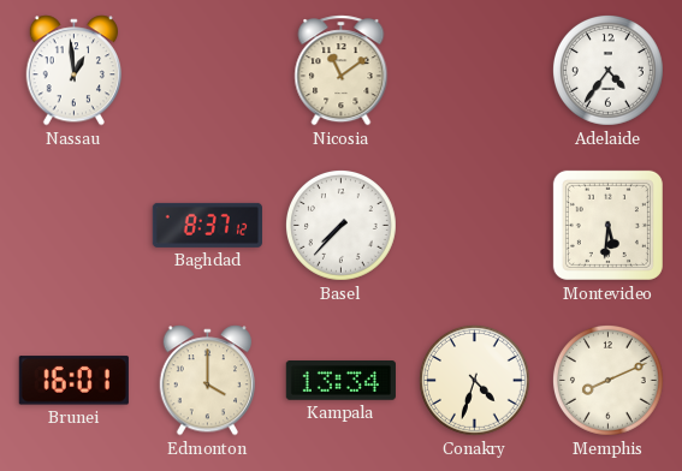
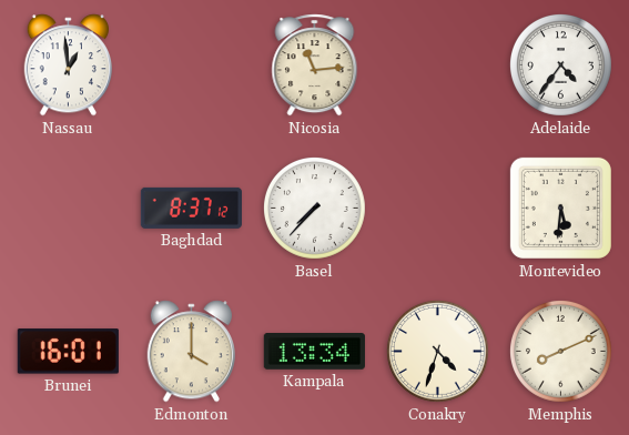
Nicosia: 11:09 -> 11:14
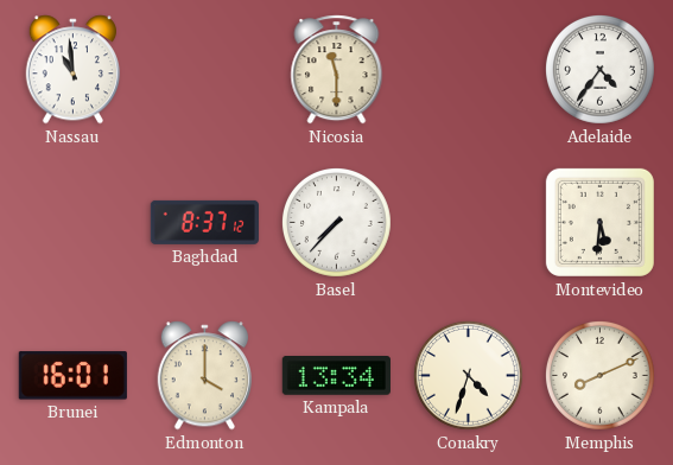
Nassau: 12:59 -> 10:59
Nicosia: 11:14 -> 11:30
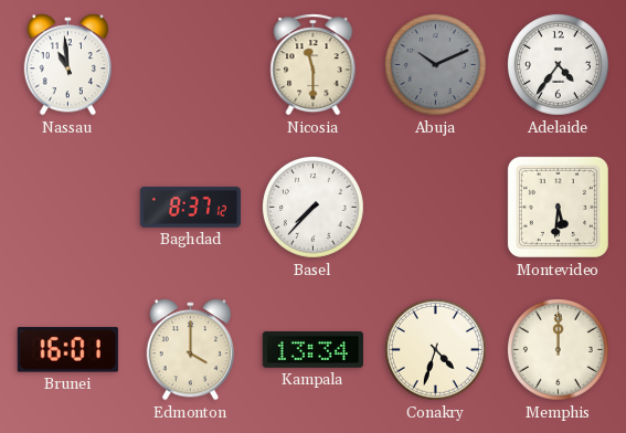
Abuja: none -> 10:11
Memphis: 8:11 -> 12:00
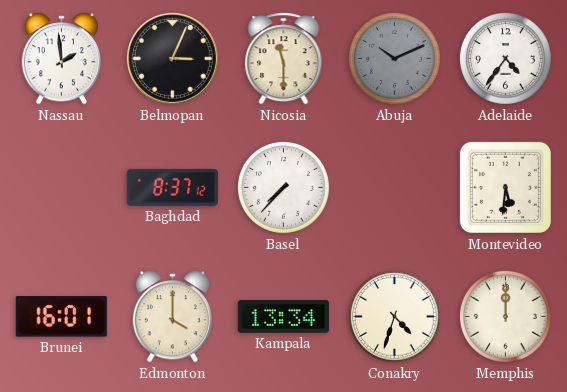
Nassau: 10:59 -> 1:59
Belmopan: none -> 3:04
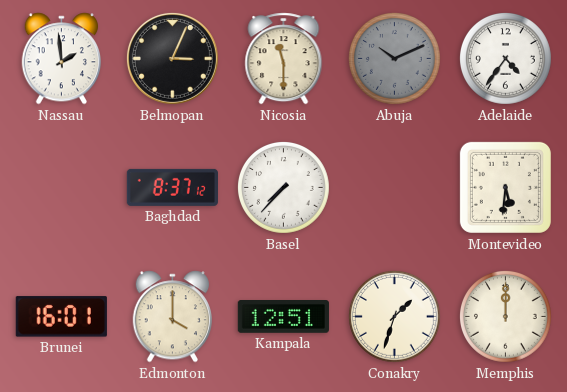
Kampala: 13:34 -> 12:51
Conakry: 4:33 -> 1:33
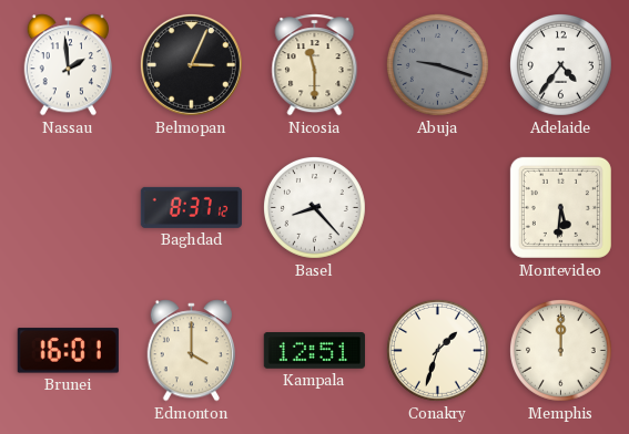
Abuja: 10:11 -> 9:18
Basel: 7:37 -> 8:23
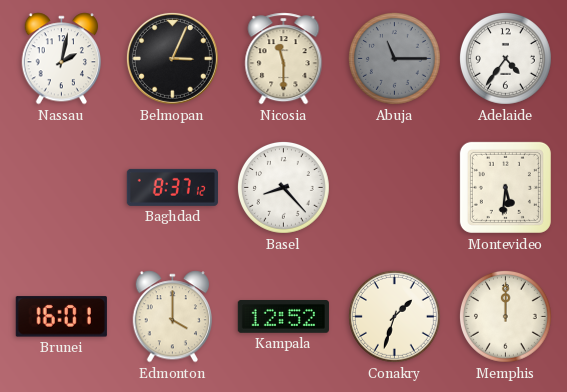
Nassau: 1:59 -> 2:02
Abuja: 9:18 -> 11:15
Kampala: 12:51 -> 12:52
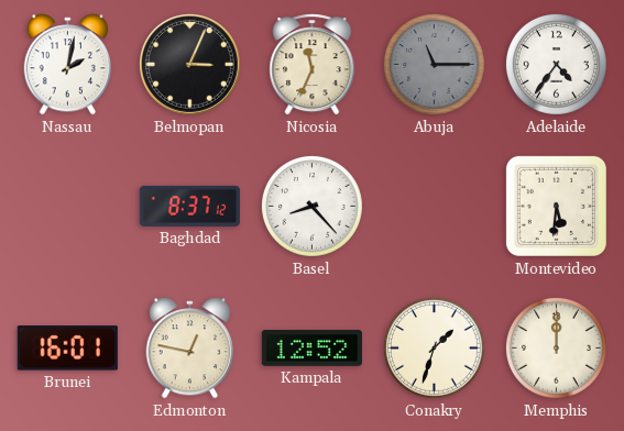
Nicosia: 11:30 -> 11:34
Edmonton: 4:00 -> 12:47
